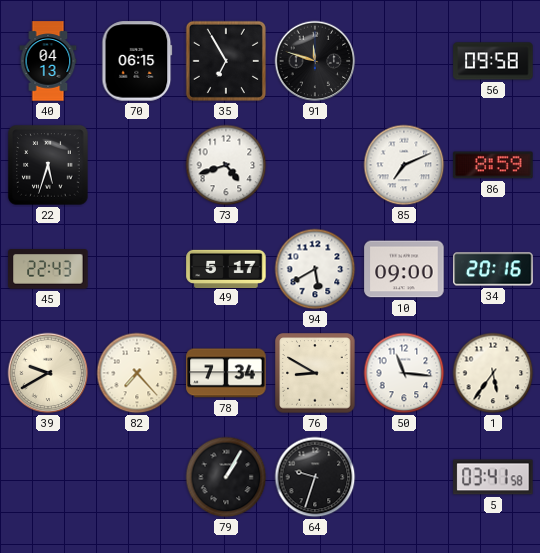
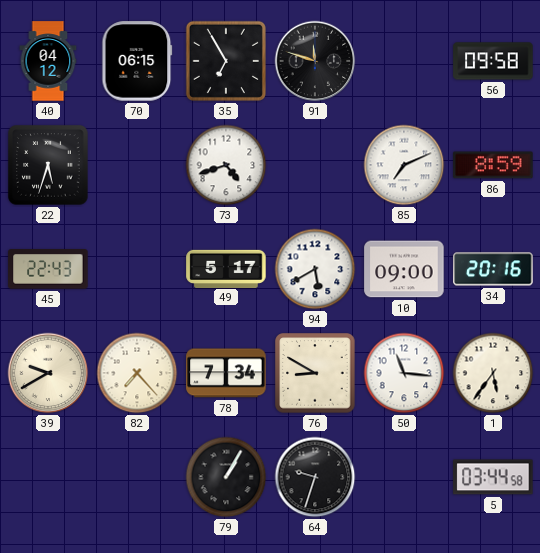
40: 04:13 -> 04:12
5: 03:41 -> 03:44
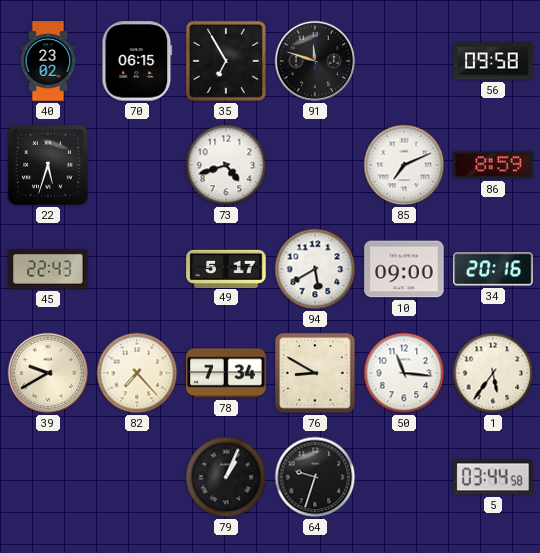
40: 04:12 -> 23:02
79: 1:05 -> 1:04
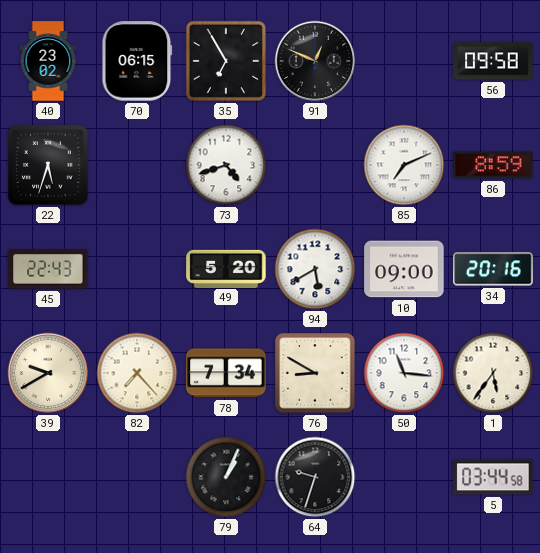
91: 11:48 -> 12:49
49: 5:17 -> 5:20
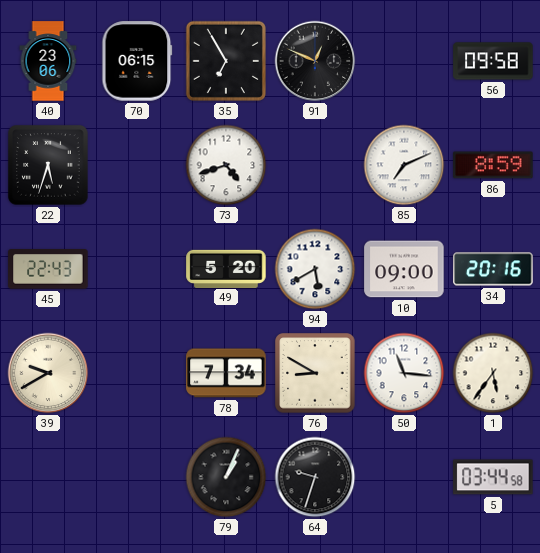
40: 23:02 -> 23:06
82: 7:23 -> none
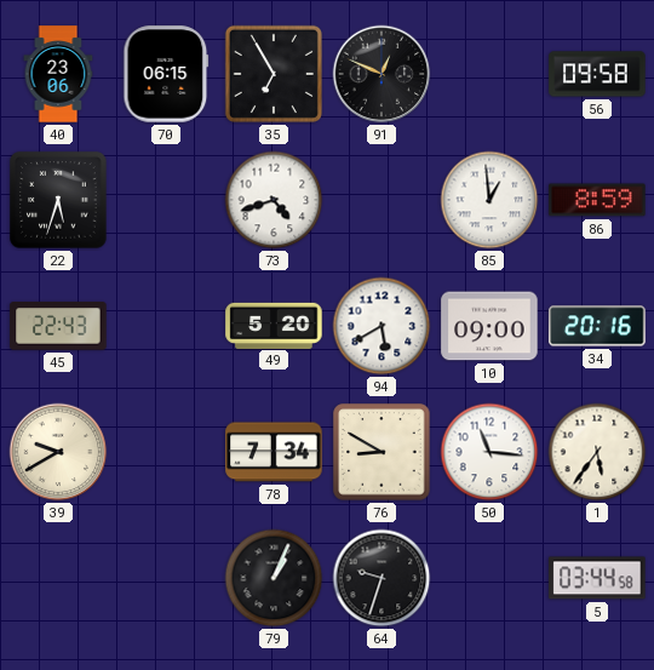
85: 7:11 -> 12:59
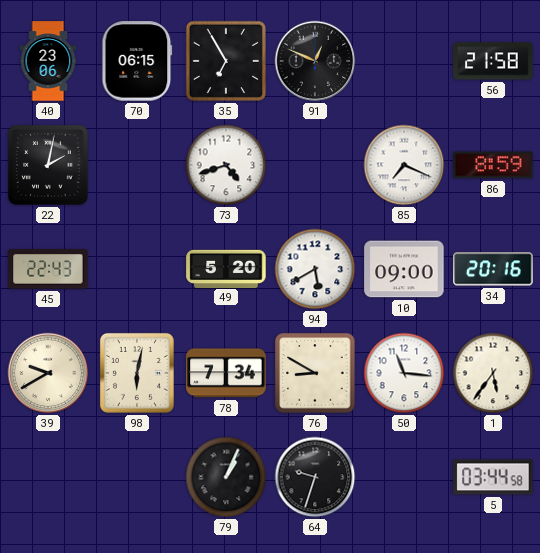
56: 09:58 -> 21:58
22: 5:33 -> 2:02
85: 12:59 -> 7:19
98: none -> 6:02
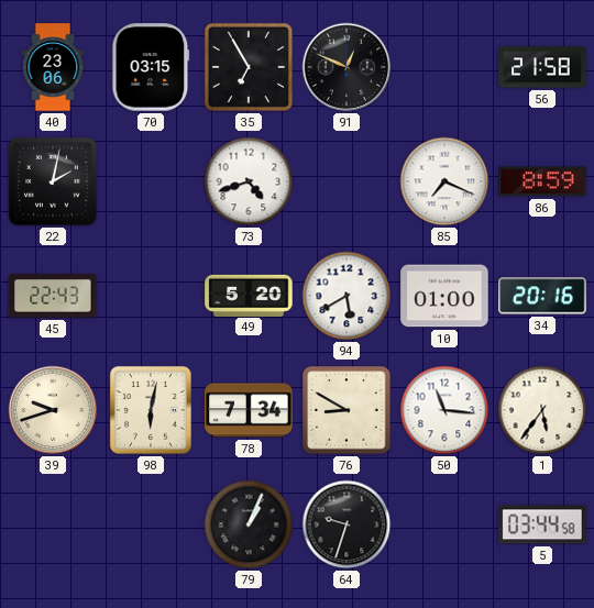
70: 06:15 -> 03:15
10: 09:00 -> 01:00
39: 9:40 -> 9:42
